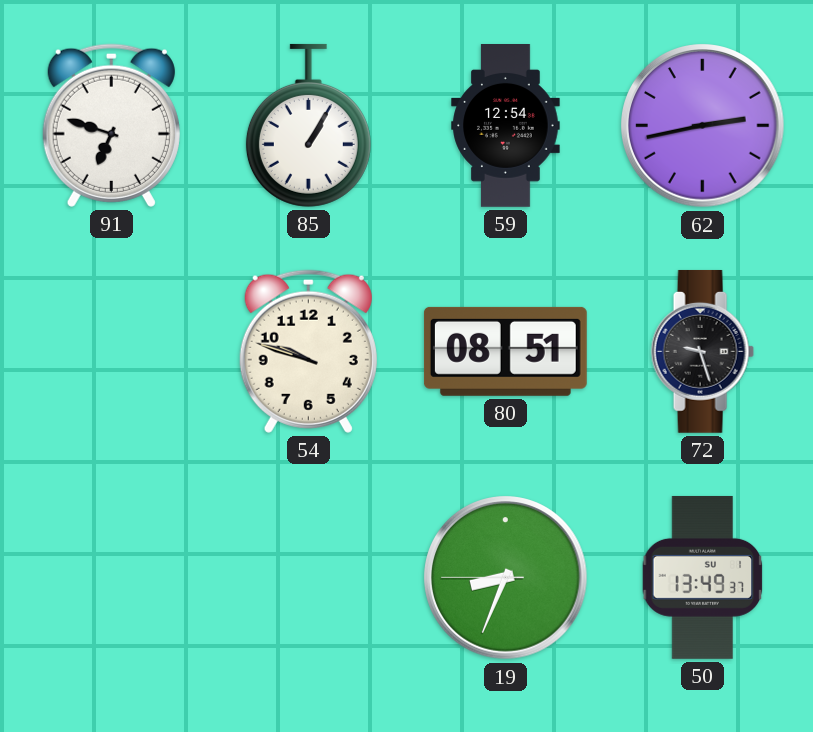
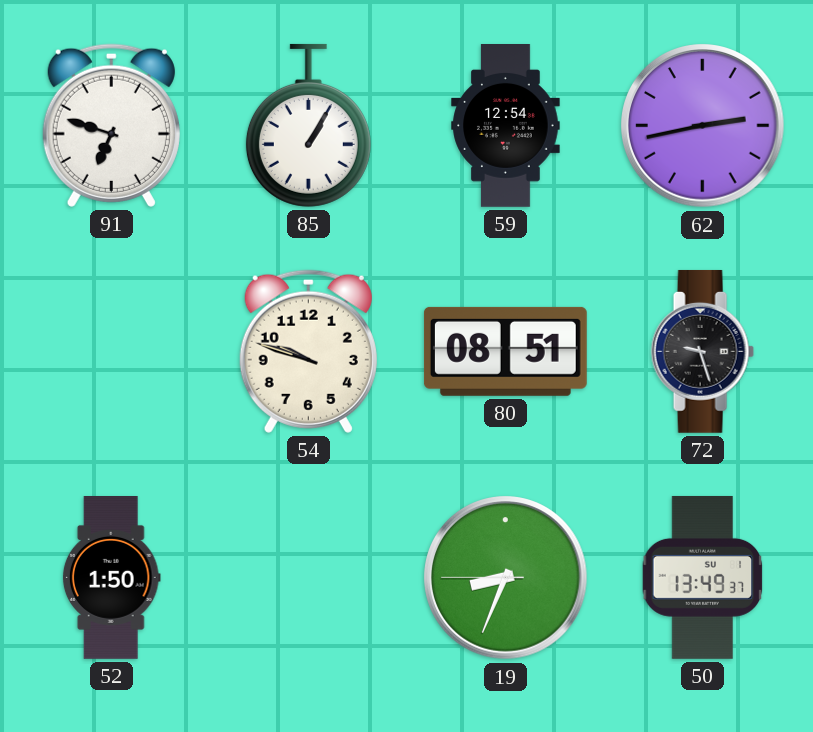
52: none -> 1:50
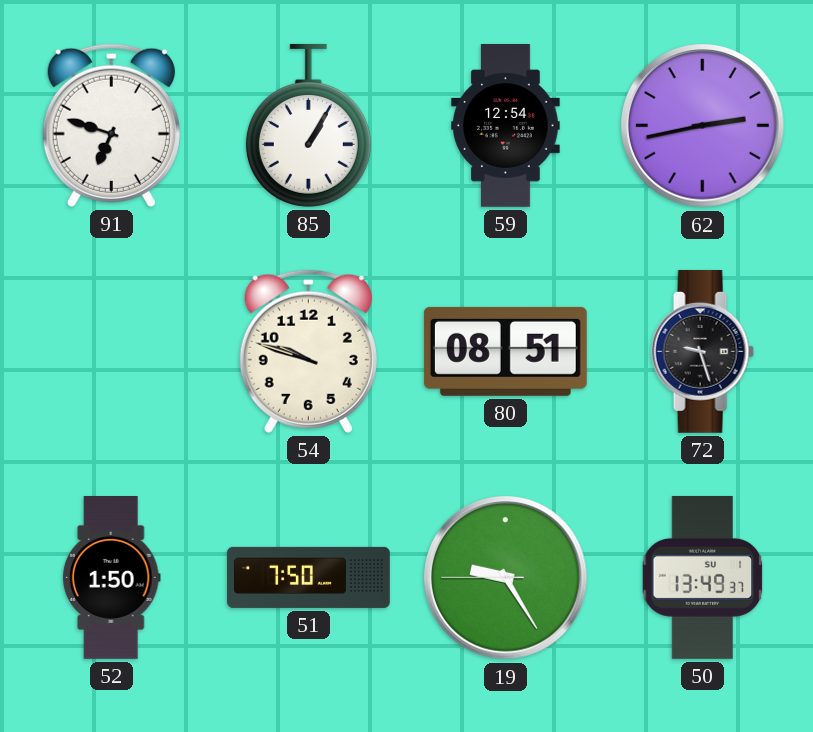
51: none -> 7:50
19: 8:33 -> 9:24
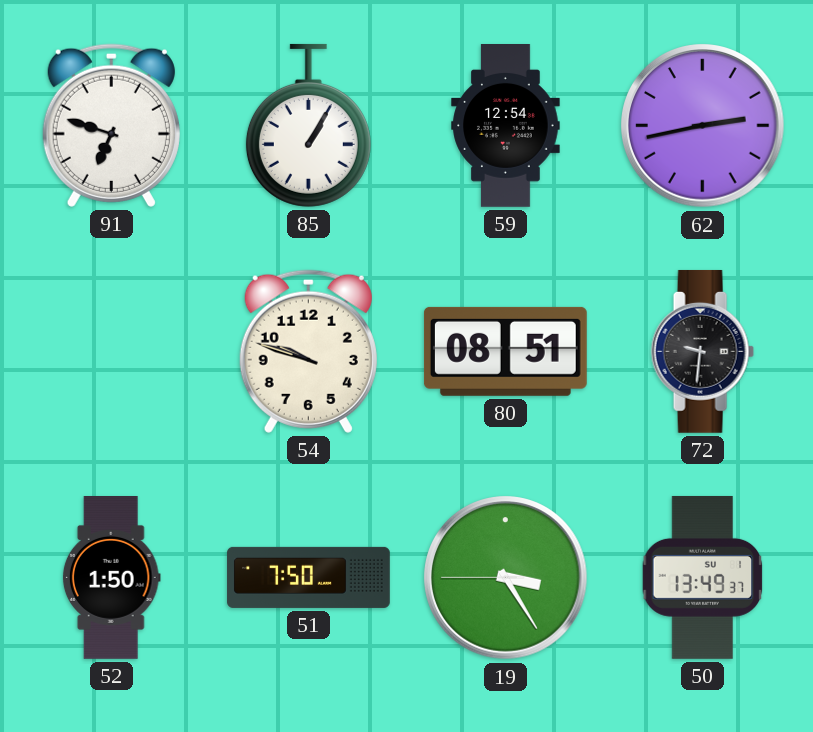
72: 9:27 -> 9:31
19: 9:24 -> 3:24
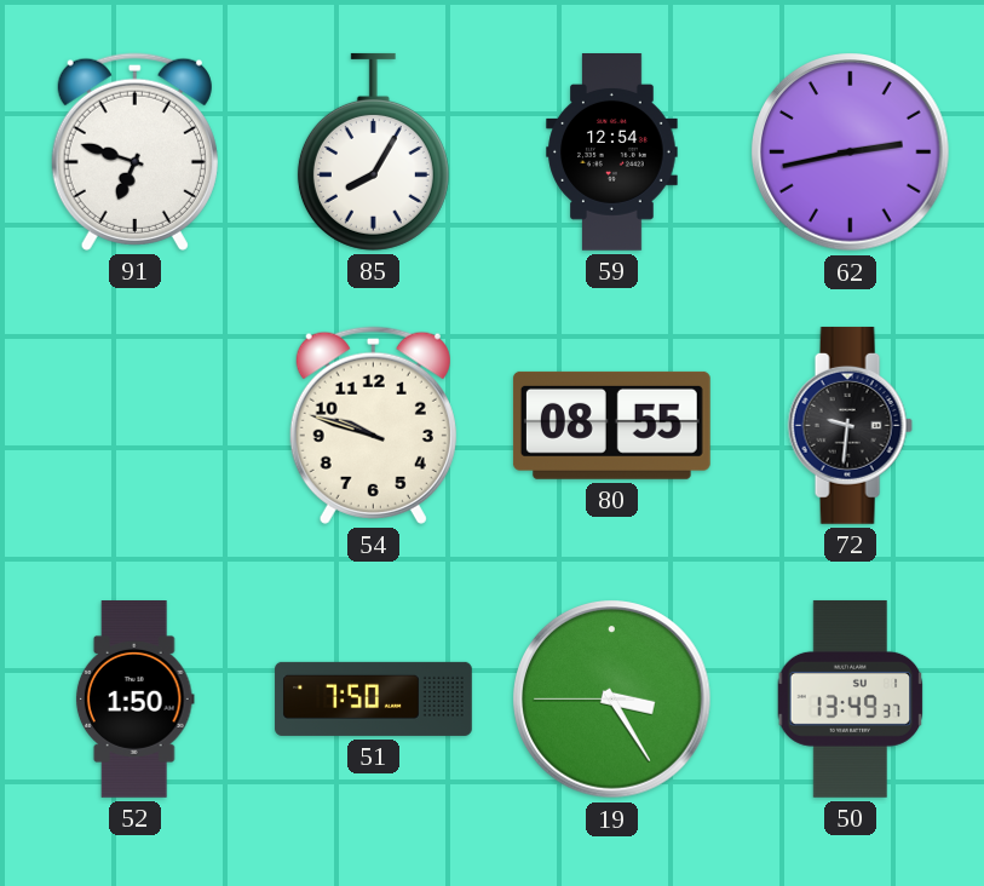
85: 1:05 -> 8:05
80: 08:51 -> 08:55
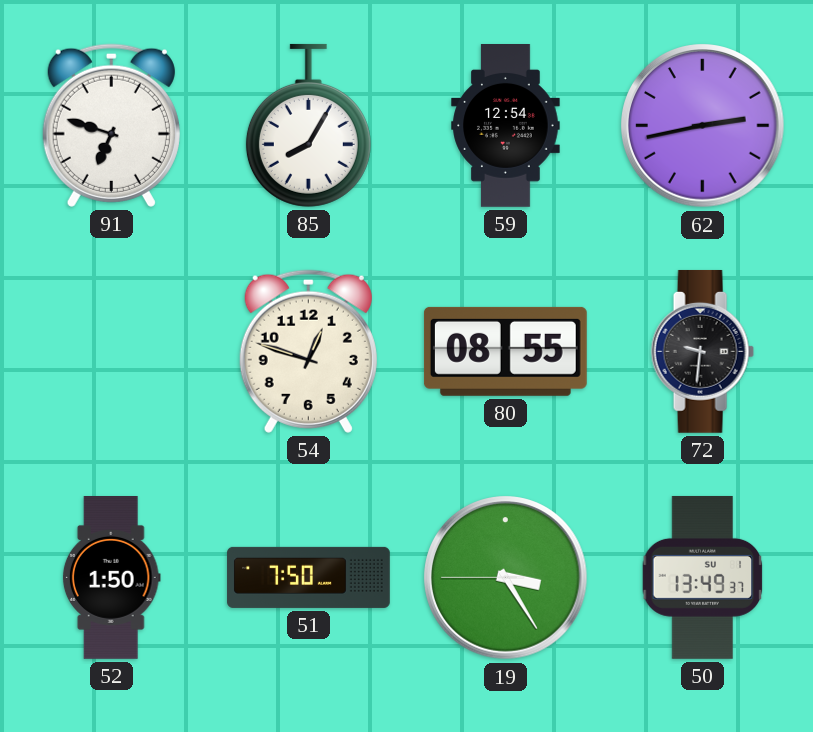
54: 9:48 -> 12:48
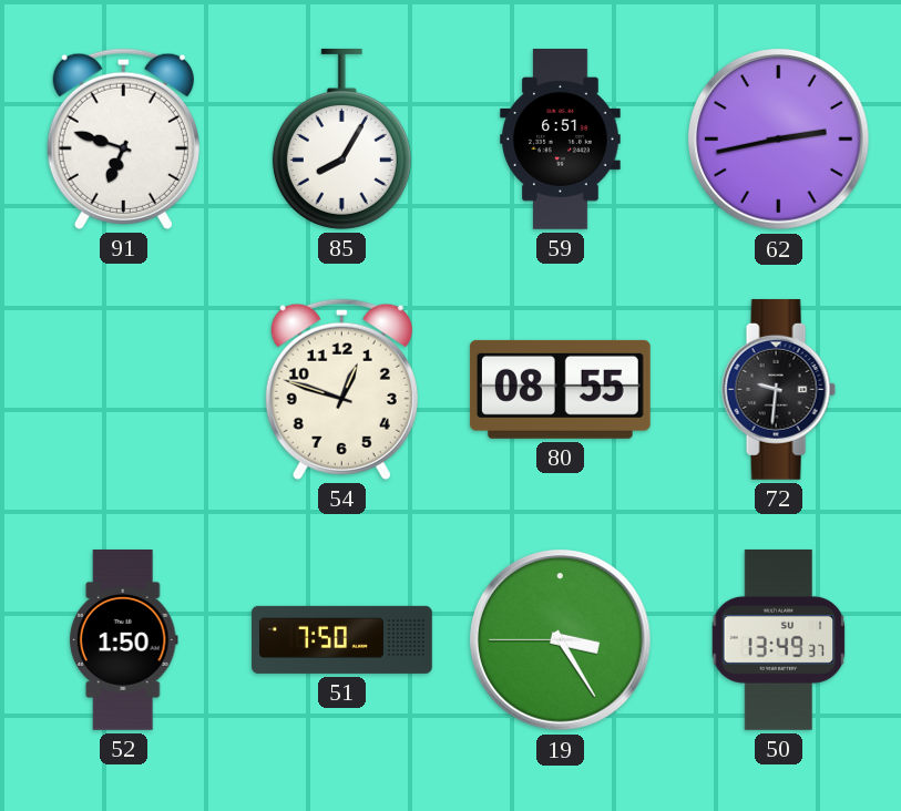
59: 12:54 -> 6:51
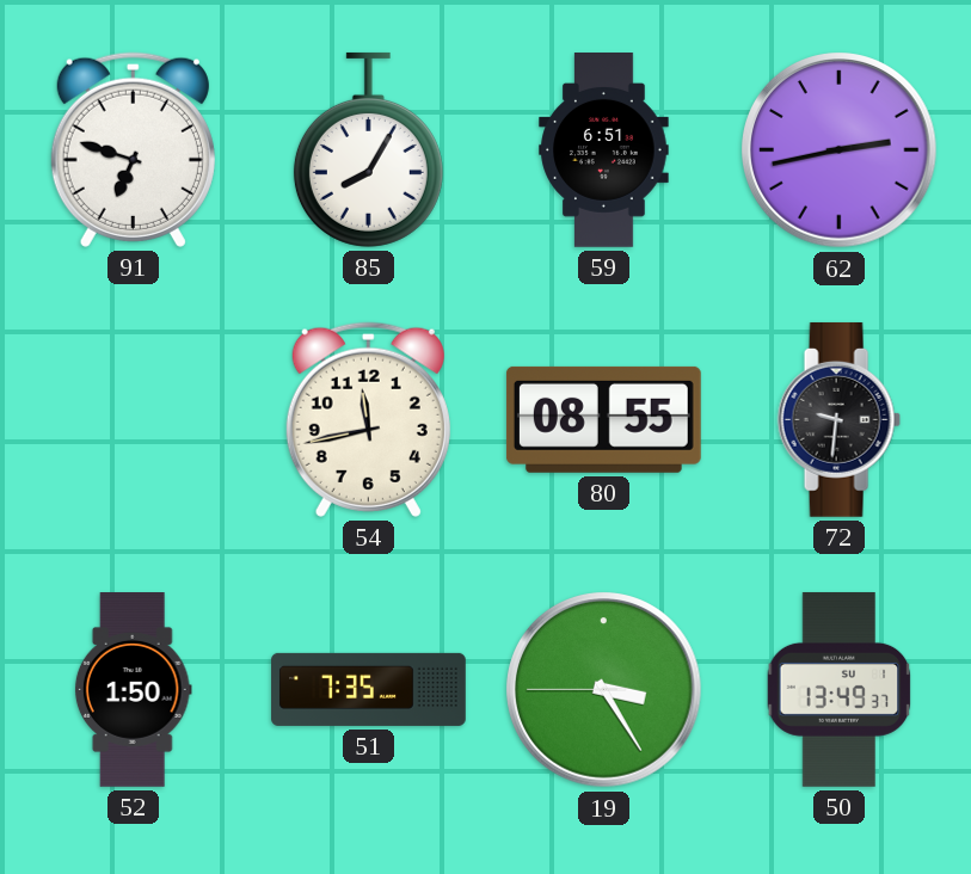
54: 12:48 -> 11:43
51: 7:50 -> 7:35
